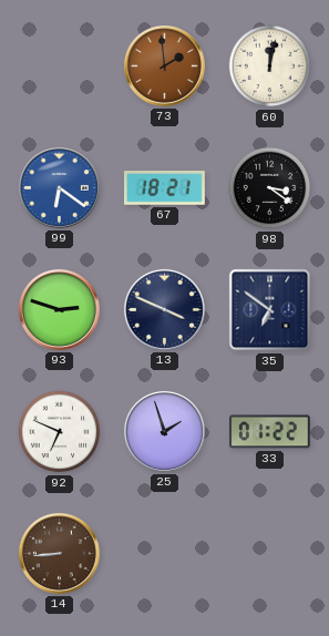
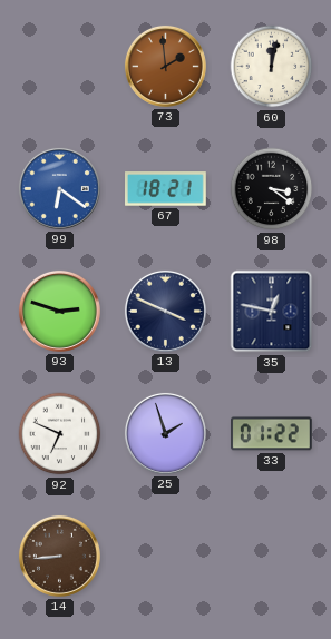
35: 6:51 -> 12:47
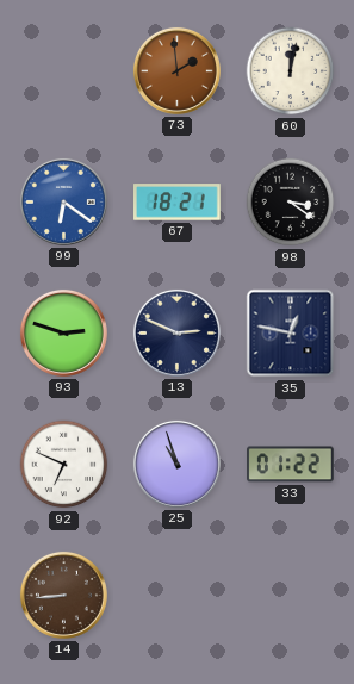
13: 3:49 -> 2:49
25: 1:57 -> 10:57
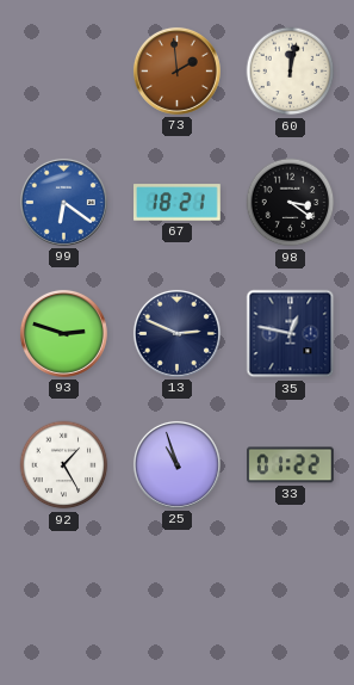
92: 6:49 -> 1:25
14: 8:44 -> none
